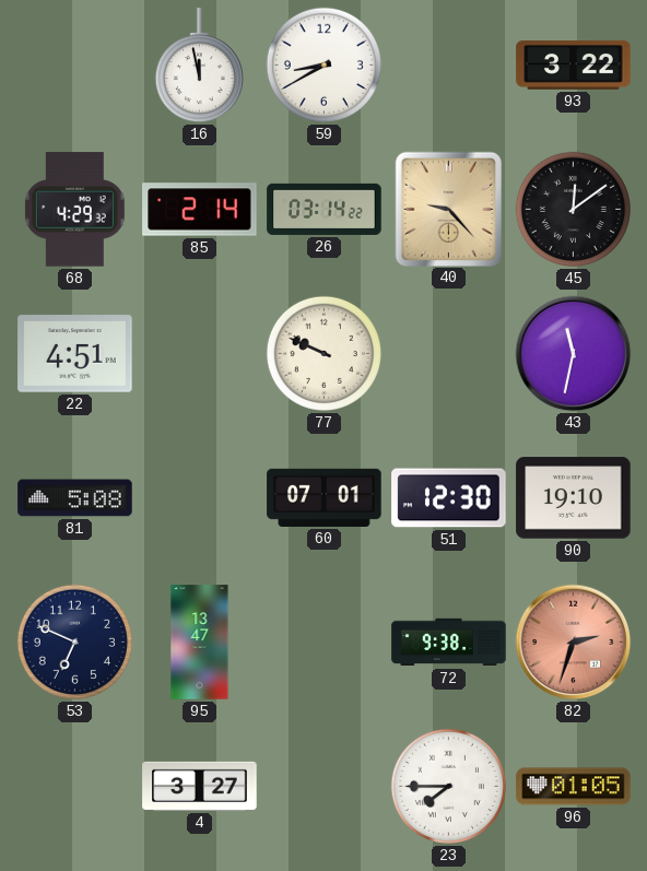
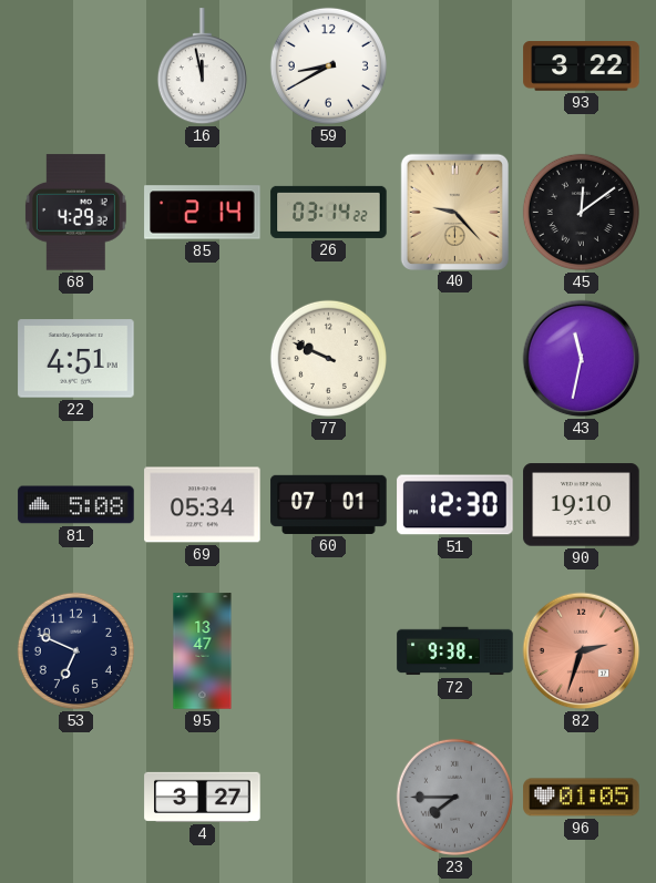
69: none -> 05:34
23 dial: white -> grey
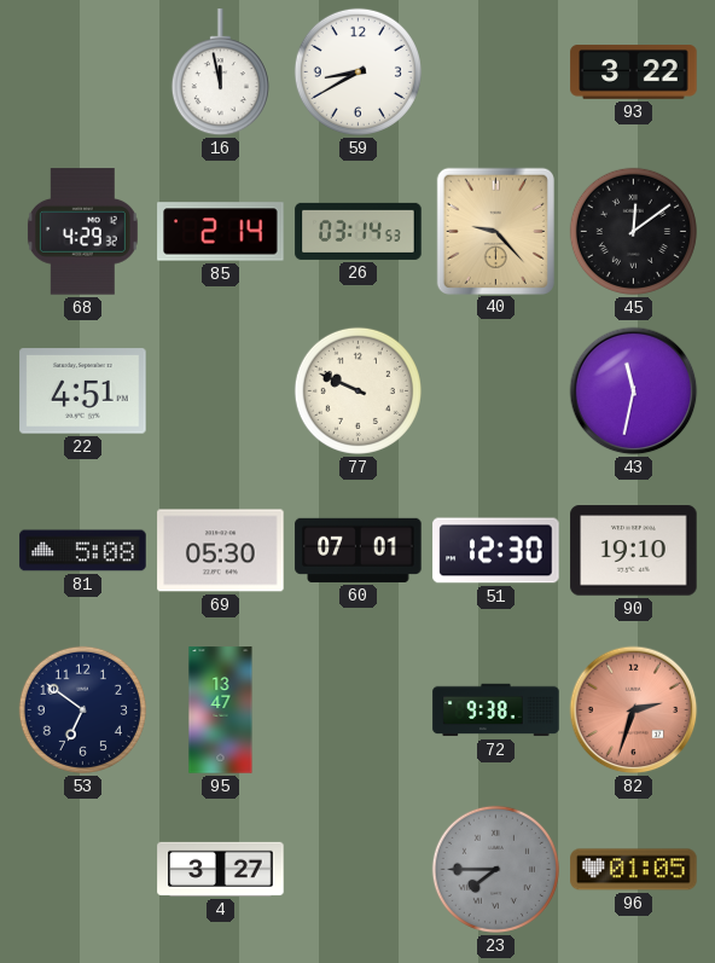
26: 03:14:22 -> 03:14:53
69: 05:34 -> 05:30
53: 6:49 -> 6:51
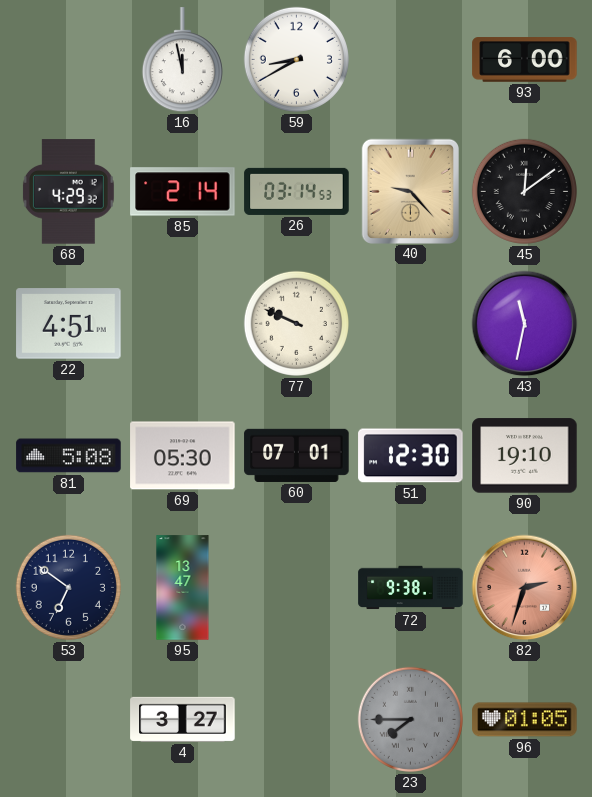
93: 3:22 -> 6:00
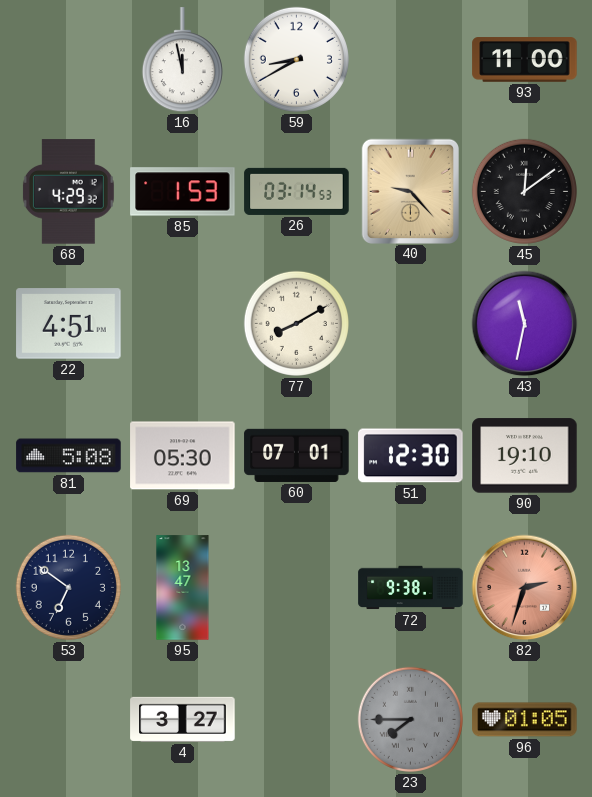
93: 6:00 -> 11:00
85: 2:14 -> 1:53
77: 9:49 -> 8:10
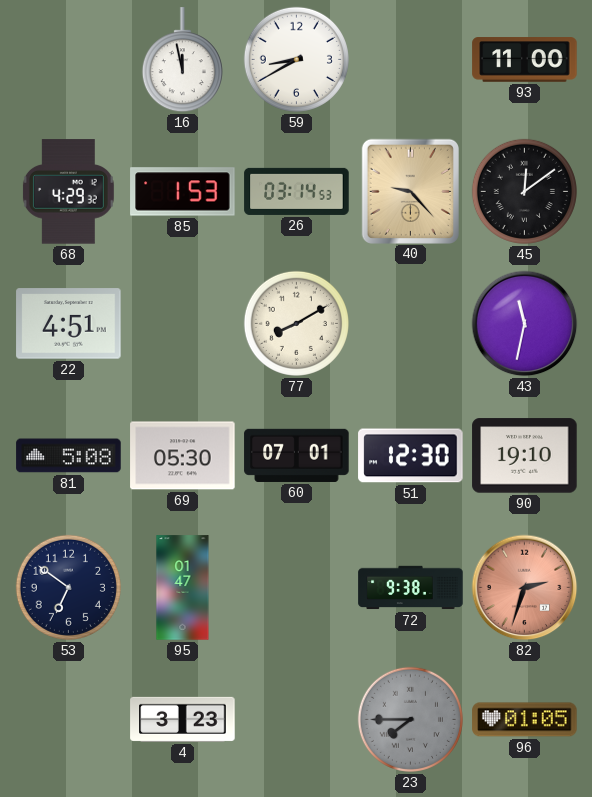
95: 13:47 -> 01:47
4: 3:27 -> 3:23
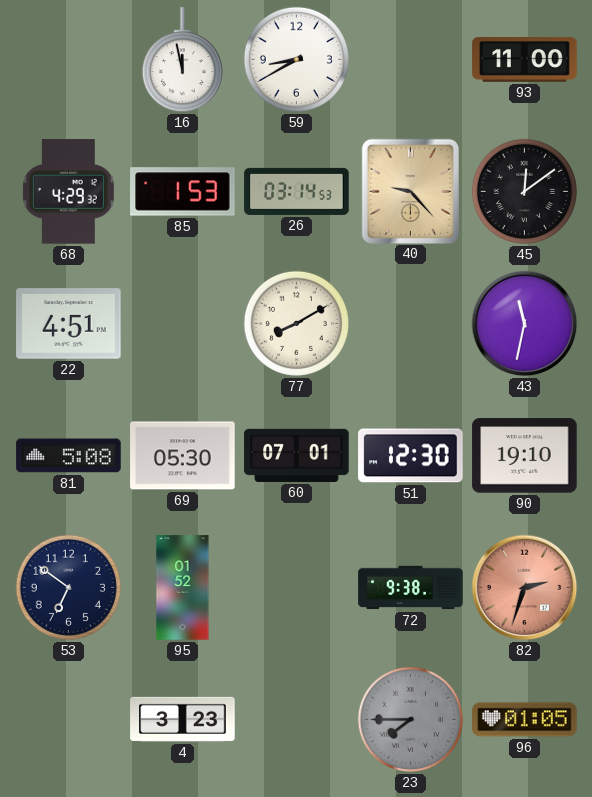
95: 01:47 -> 01:52
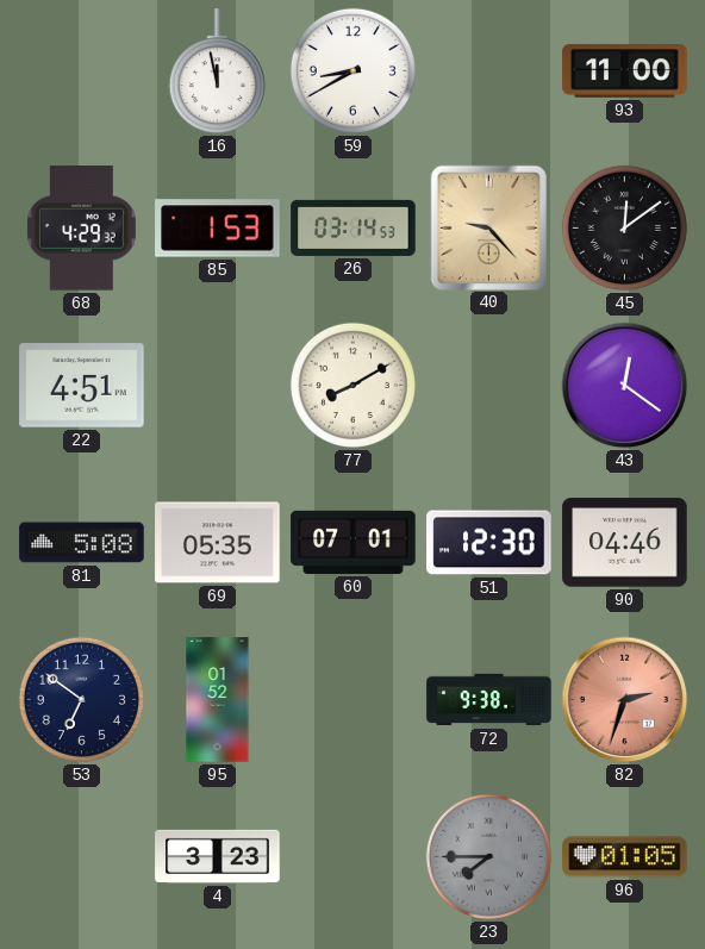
43: 11:32 -> 12:21
69: 05:30 -> 05:35
90: 19:10 -> 04:46
